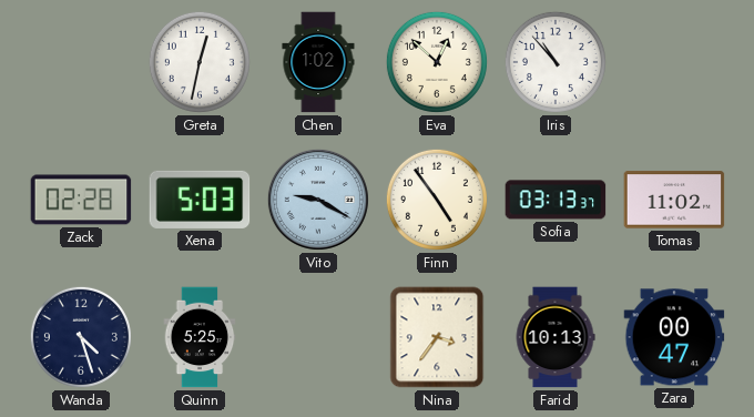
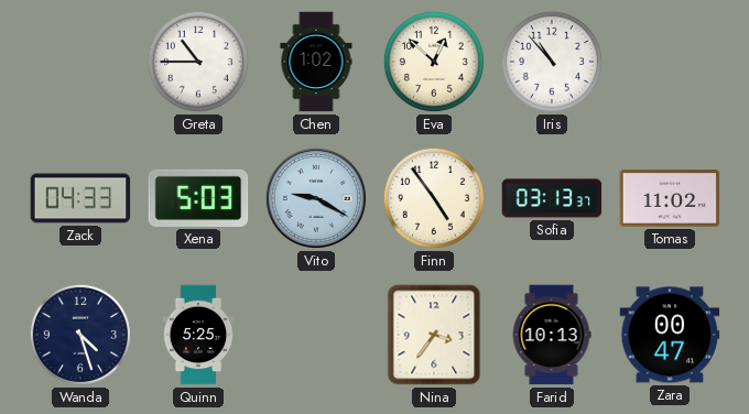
Greta: 12:32 -> 10:45
Zack: 02:28 -> 04:33
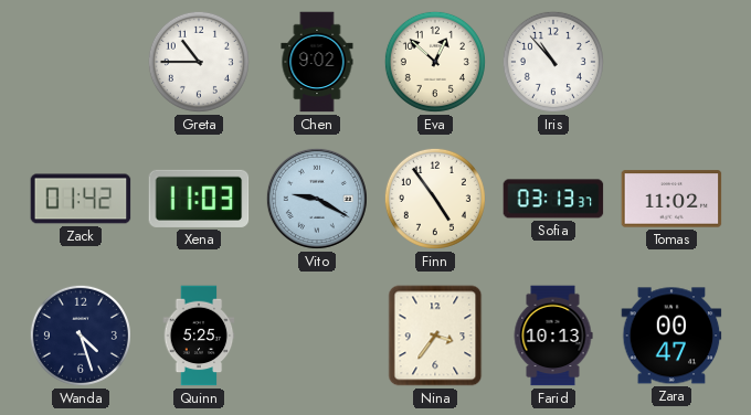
Chen: 1:02 -> 9:02
Zack: 04:33 -> 01:42
Xena: 5:03 -> 11:03
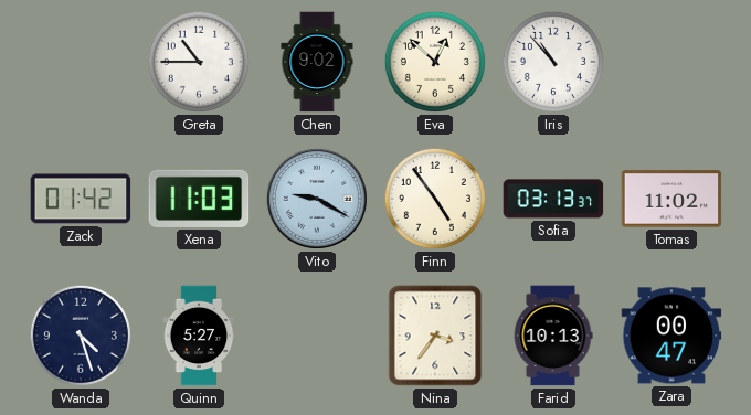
Quinn: 5:25 -> 5:27
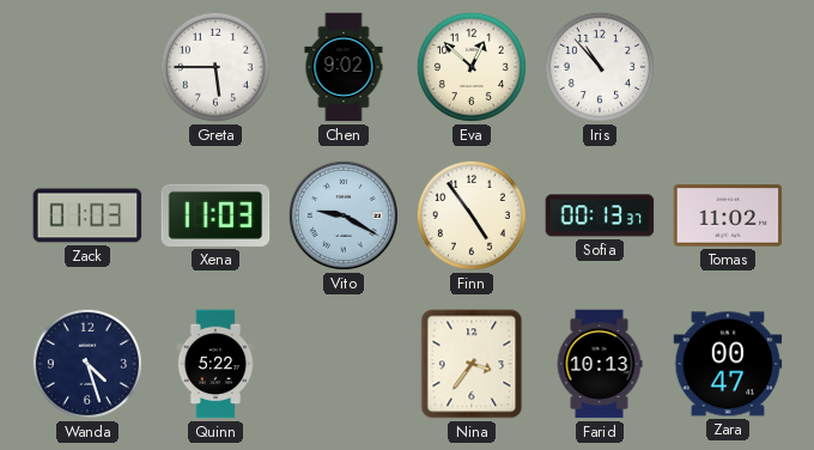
Greta: 10:45 -> 5:45
Zack: 01:42 -> 01:03
Sofia: 03:13 -> 00:13
Quinn: 5:27 -> 5:22
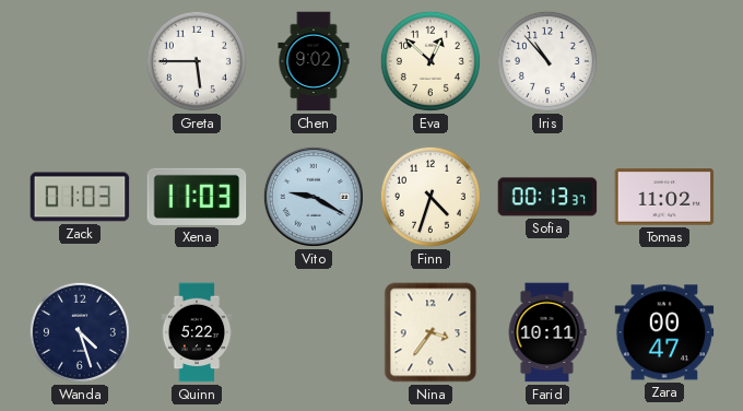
Finn: 4:54 -> 4:33
Farid: 10:13 -> 10:11
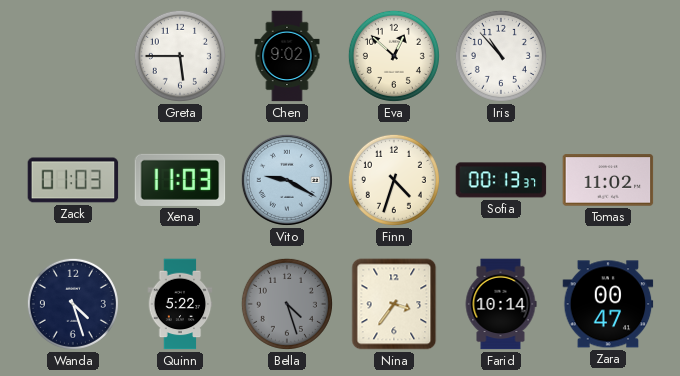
Bella: none -> 4:27
Farid: 10:11 -> 10:14
